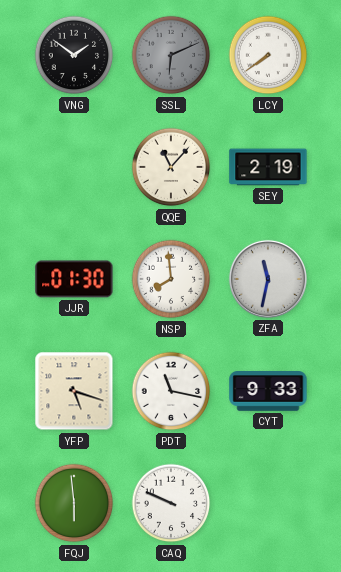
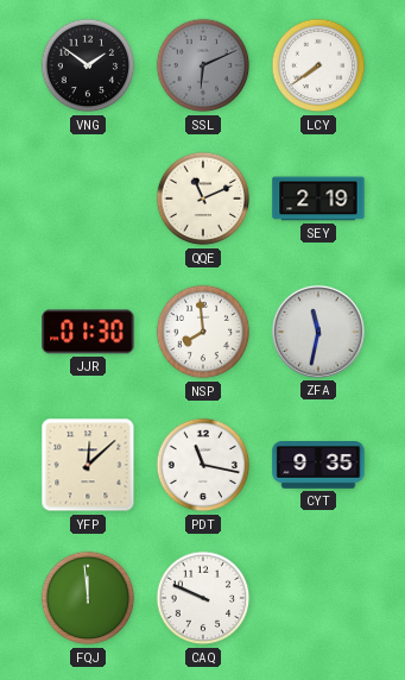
QQE: 11:07 -> 11:11
YFP: 5:18 -> 12:08
CYT: 9:33 -> 9:35
FQJ: 5:59 -> 11:59
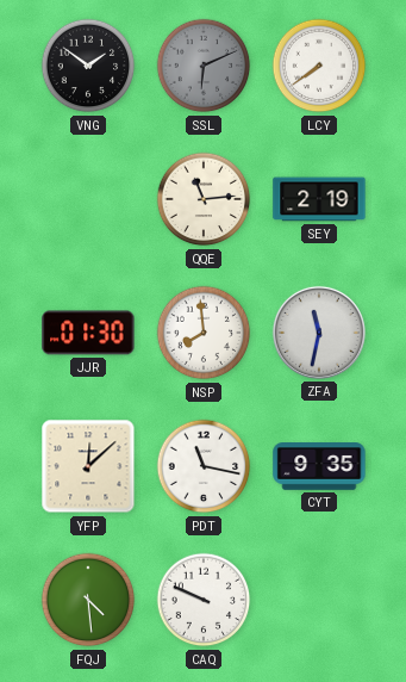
QQE: 11:11 -> 11:14
FQJ: 11:59 -> 4:29
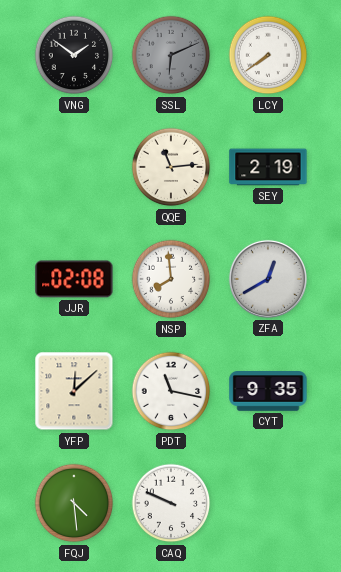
JJR: 01:30 -> 02:08
ZFA: 11:32 -> 12:40
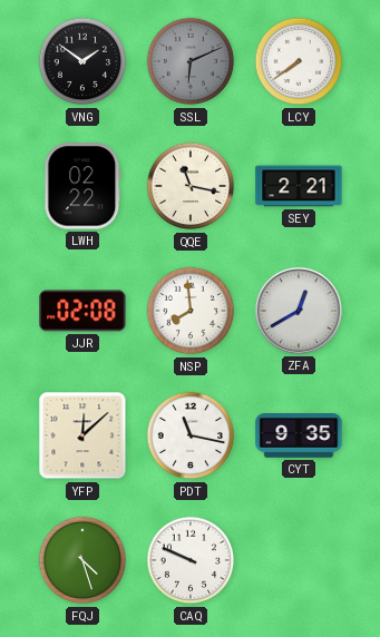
LWH: none -> 02:22
QQE: 11:14 -> 11:17
SEY: 2:19 -> 2:21
FQJ: 4:29 -> 4:27
